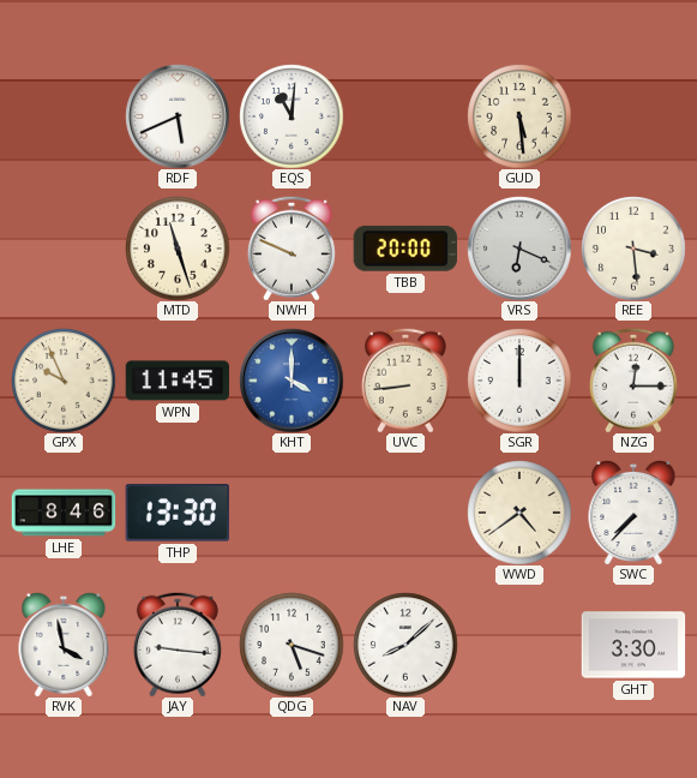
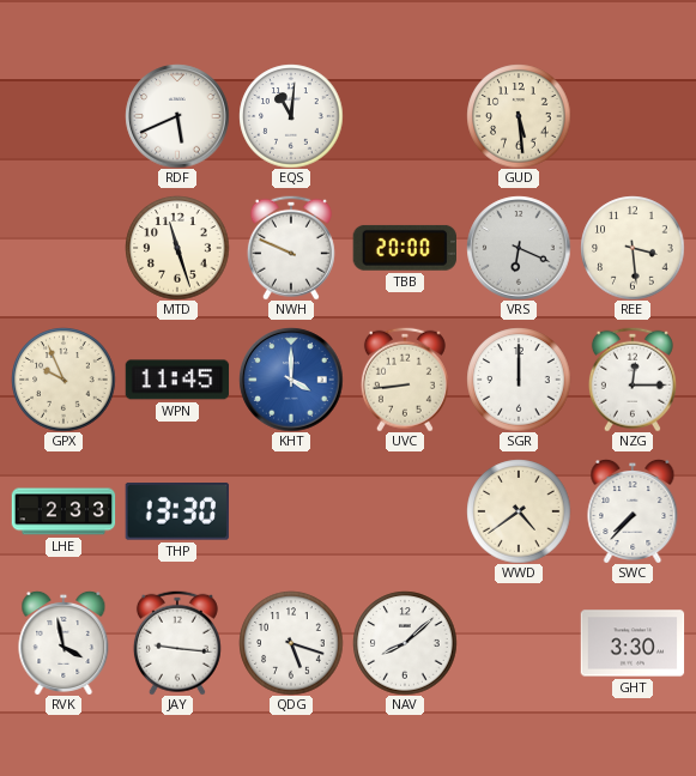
LHE: 8:46 -> 2:33
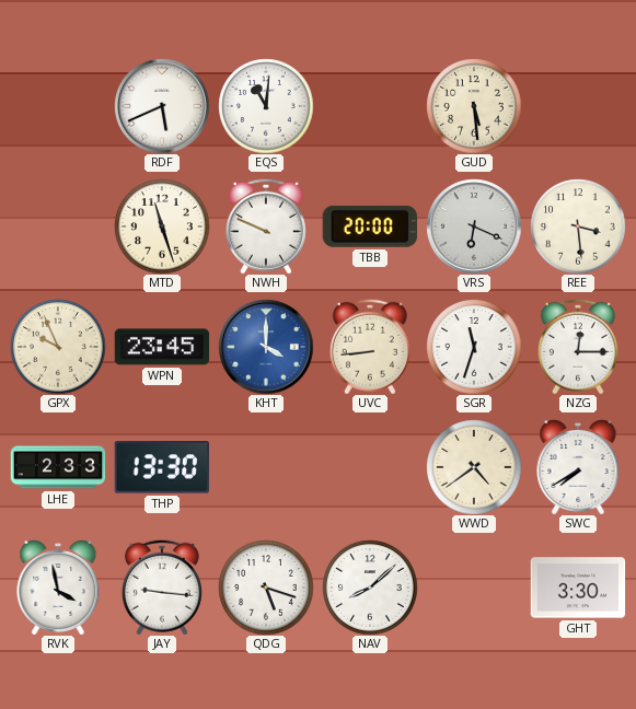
WPN: 11:45 -> 23:45
SGR: 12:00 -> 11:33
SWC: 7:37 -> 7:40
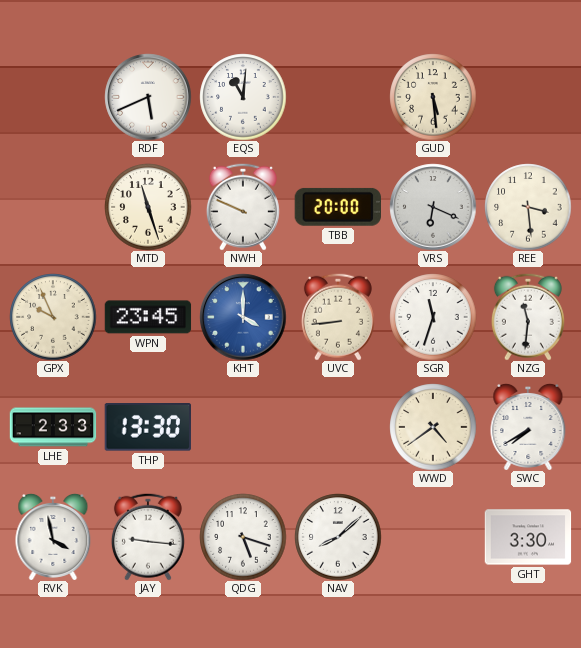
NZG: 12:15 -> 11:31
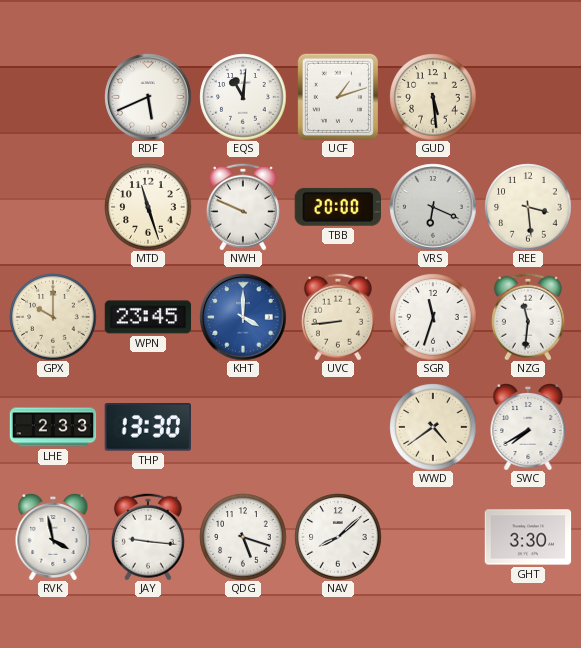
UCF: none -> 1:12
GPX: 9:56 -> 10:00
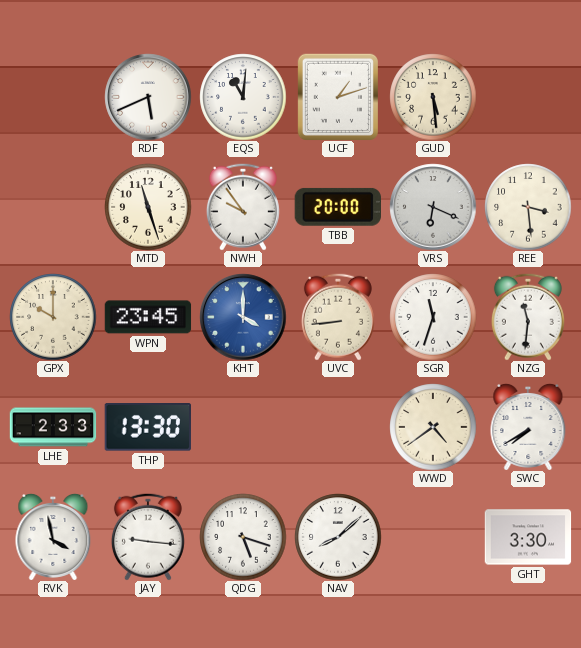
NWH: 9:49 -> 9:54
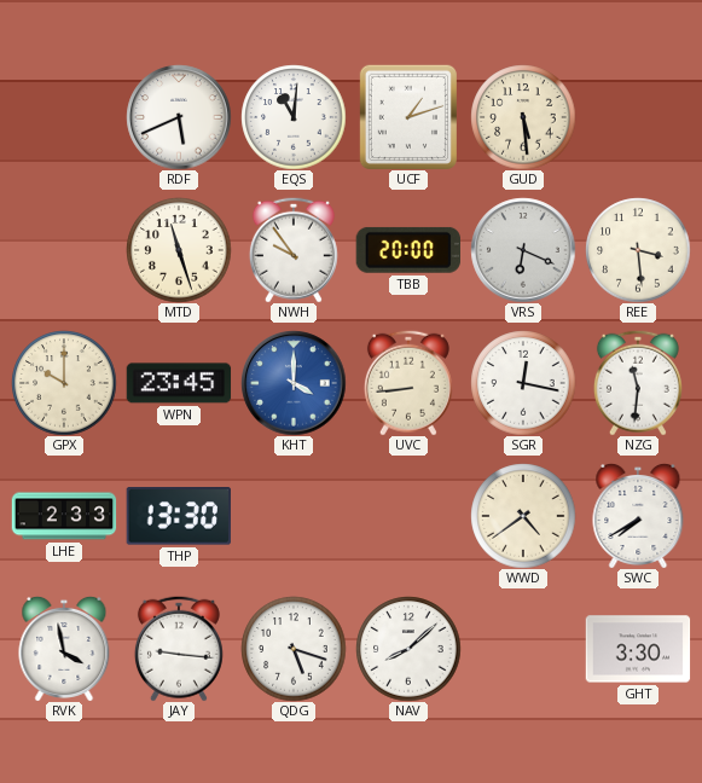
SGR: 11:33 -> 12:17
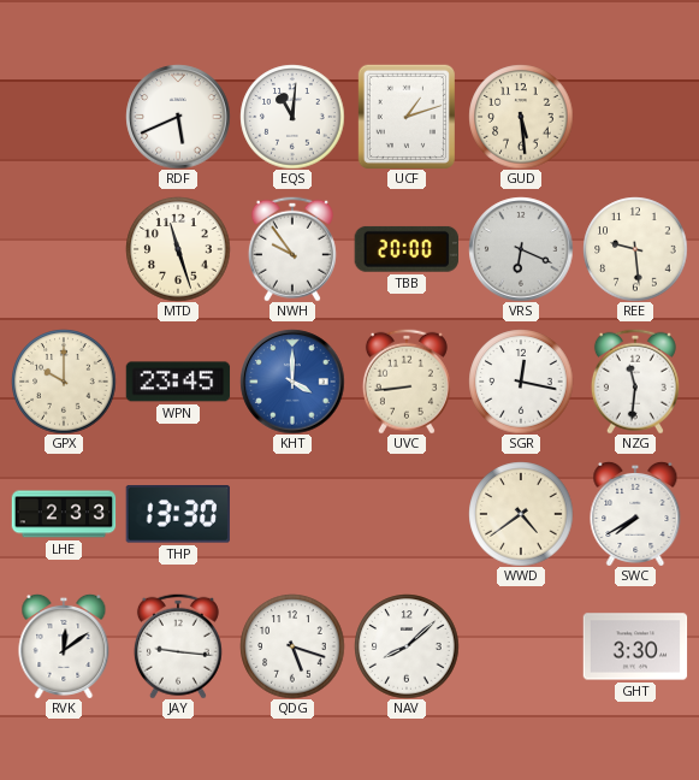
REE: 3:29 -> 9:29
RVK: 3:58 -> 12:09
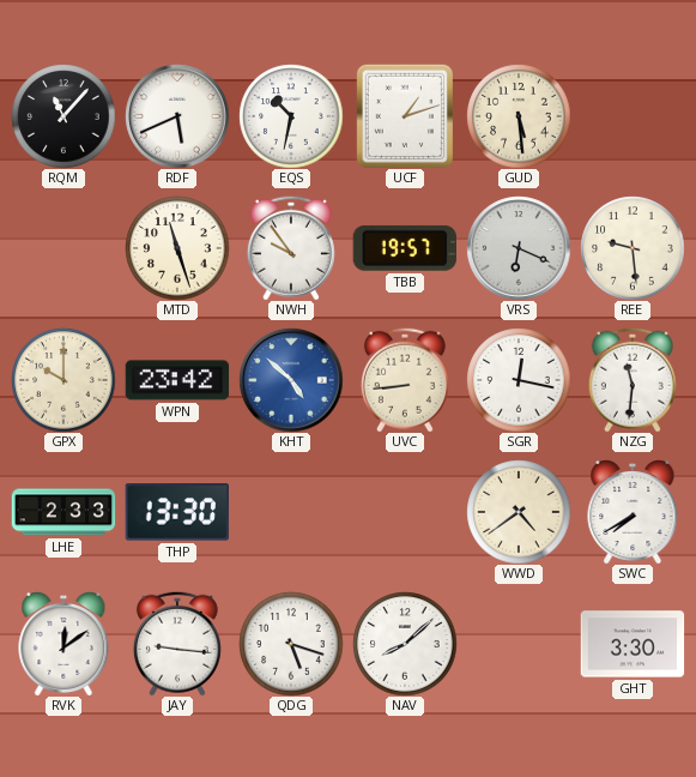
RQM: none -> 11:07
EQS: 11:01 -> 10:32
TBB: 20:00 -> 19:57
WPN: 23:45 -> 23:42
KHT: 4:00 -> 4:52
